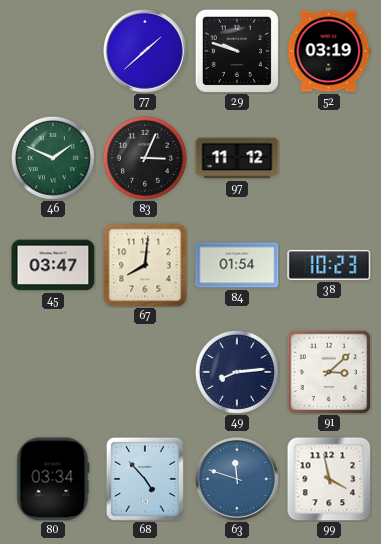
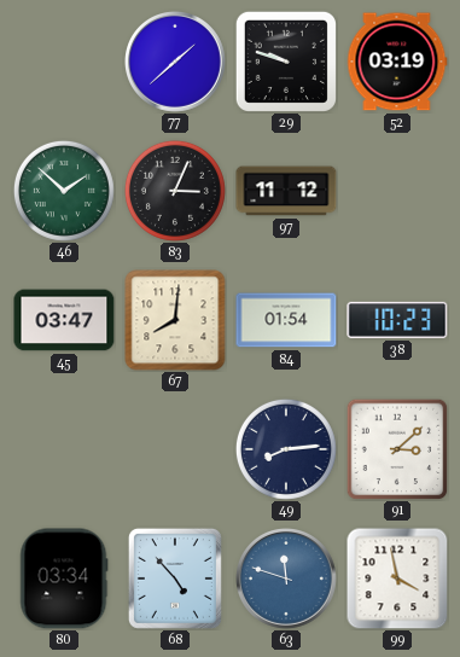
46: 1:49 -> 1:52
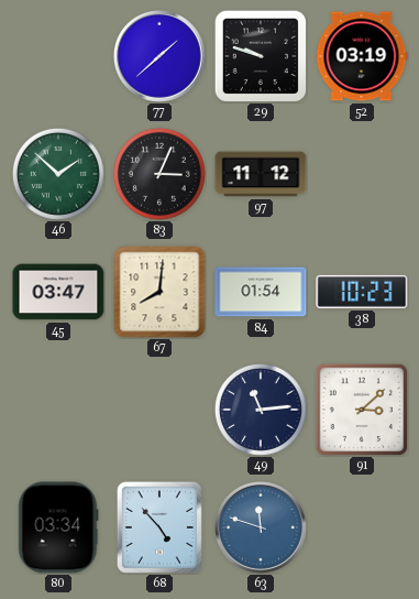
49: 8:14 -> 11:14
99: 3:58 -> none
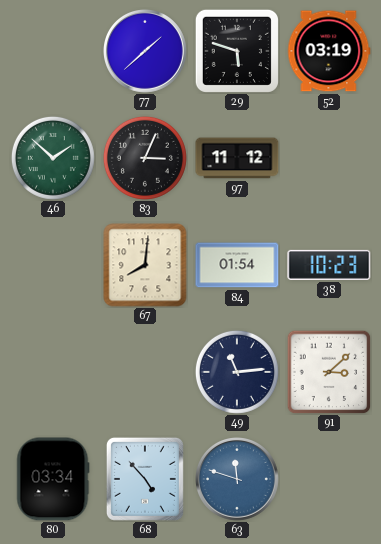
29: 9:48 -> 5:48
45: 03:47 -> none
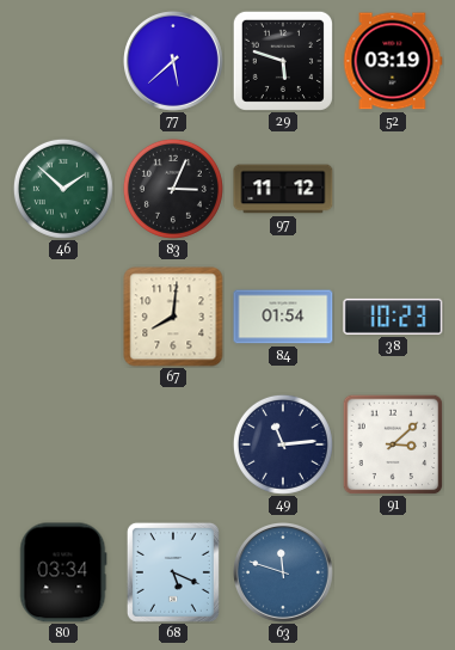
77: 1:38 -> 5:38
68: 4:53 -> 5:19
